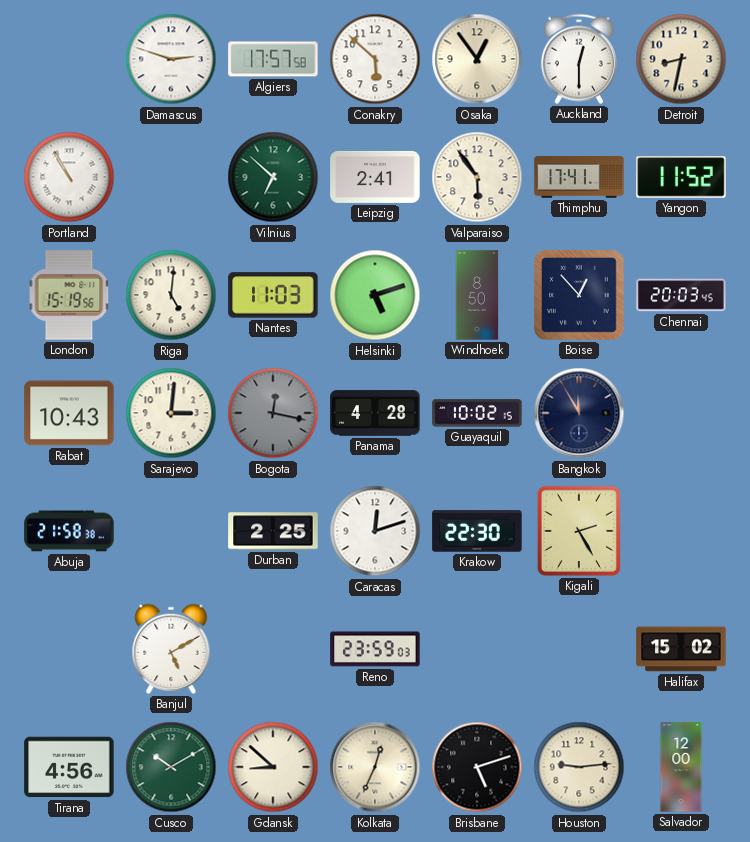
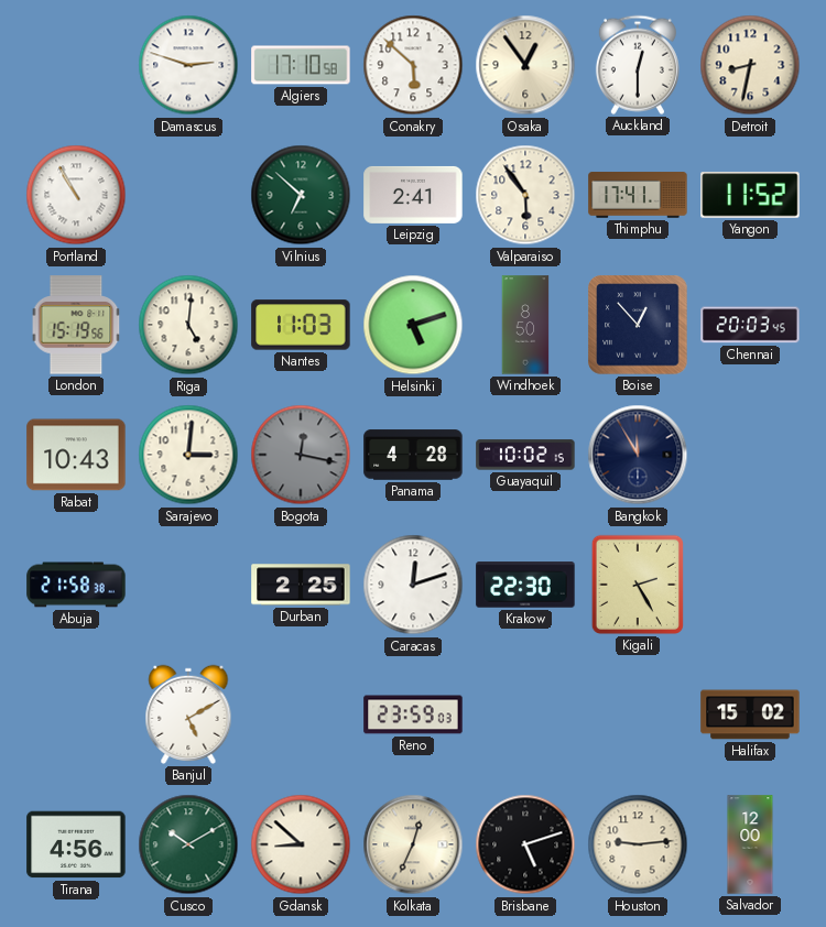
Algiers: 17:57 -> 17:10
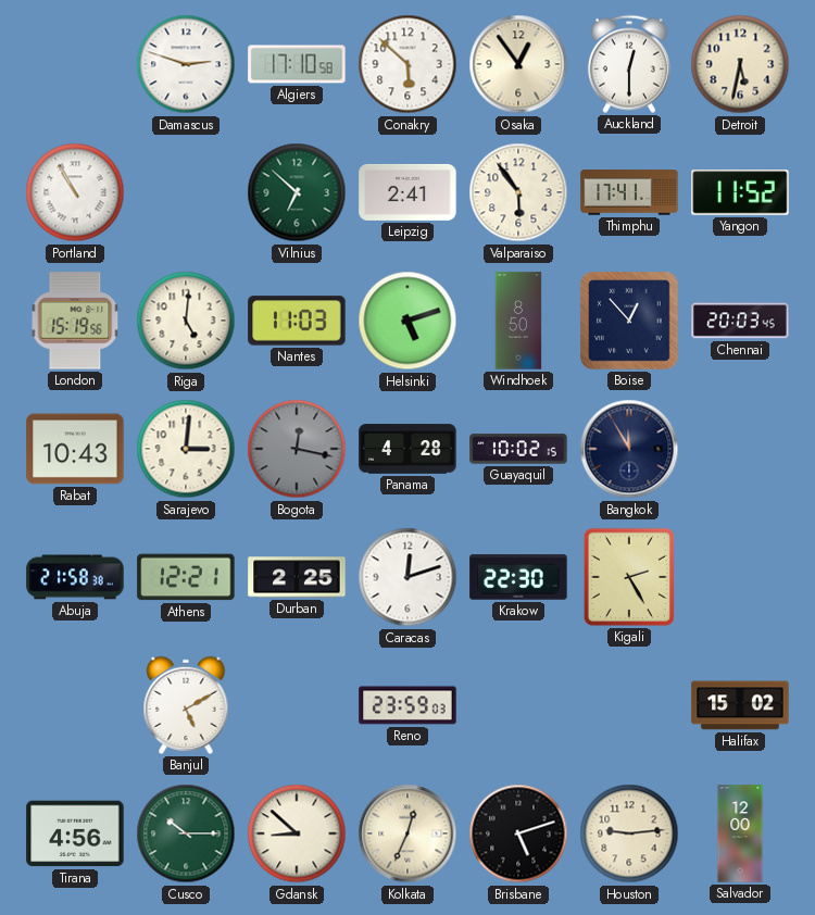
Detroit: 8:32 -> 5:32
Athens: none -> 12:21
Cusco: 10:10 -> 10:15
